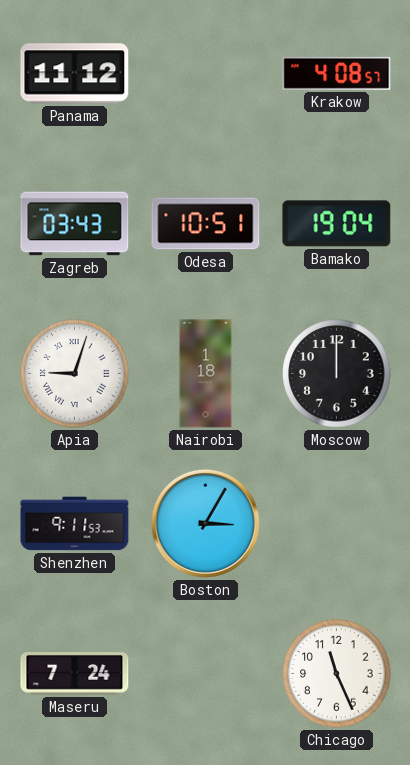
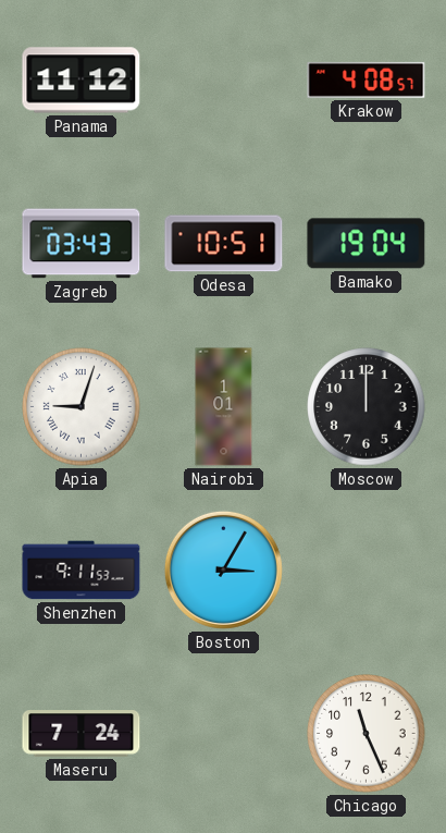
Nairobi: 1:18 -> 1:01
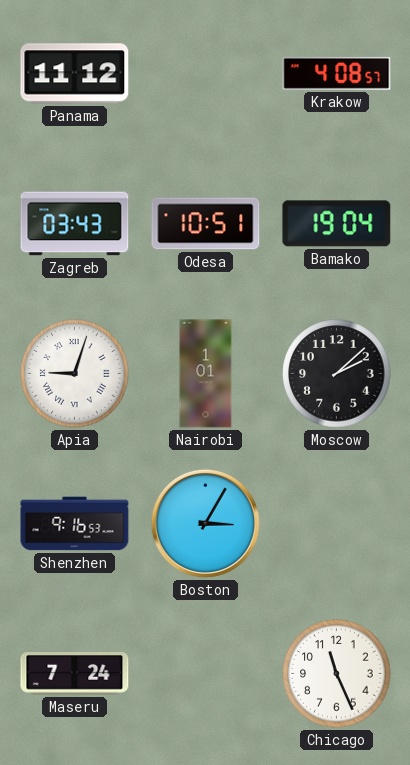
Moscow: 12:00 -> 2:08
Shenzhen: 9:11 -> 9:16
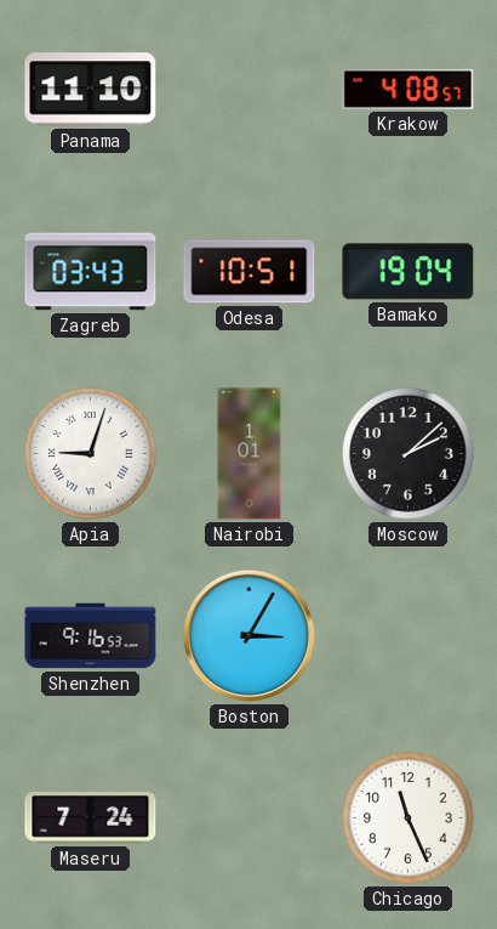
Panama: 11:12 -> 11:10
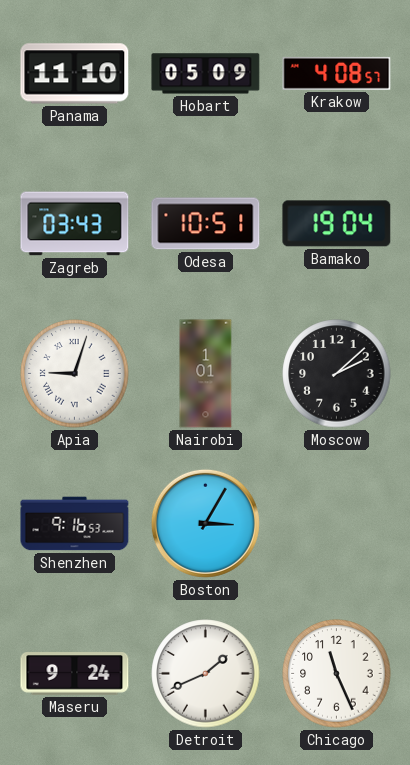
Hobart: none -> 05:09
Maseru: 7:24 -> 9:24
Detroit: none -> 1:41
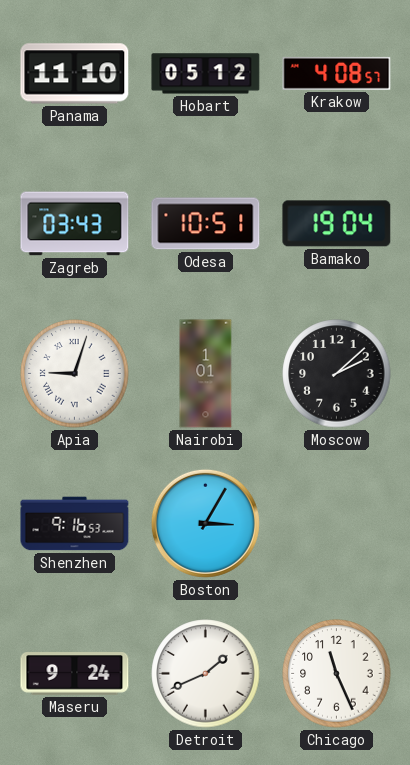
Hobart: 05:09 -> 05:12
